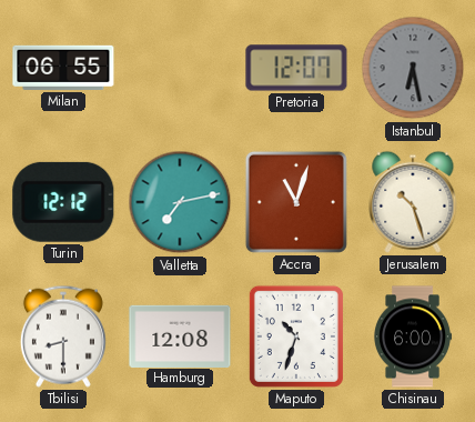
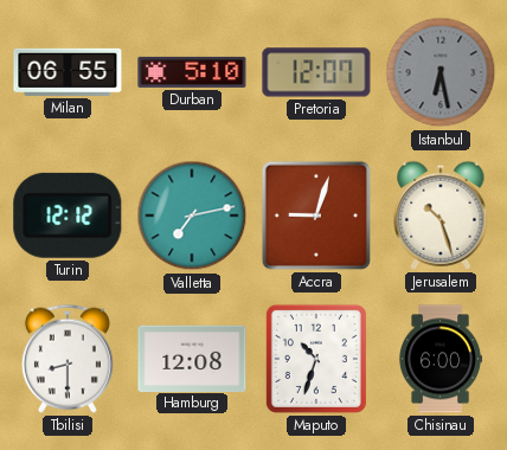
Durban: none -> 5:10
Accra: 11:03 -> 9:03
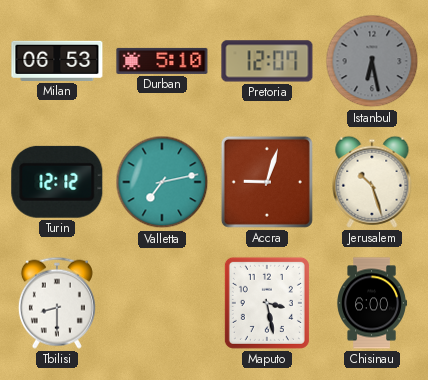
Milan: 06:55 -> 06:53
Hamburg: 12:08 -> none
Maputo: 10:33 -> 3:28
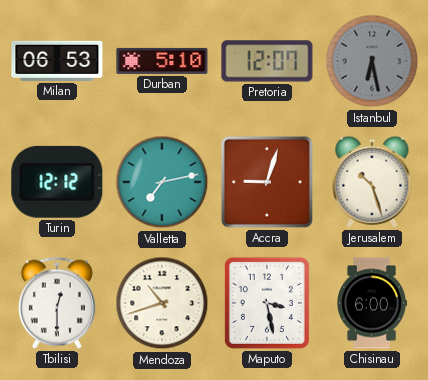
Tbilisi: 8:30 -> 12:30
Mendoza: none -> 10:42
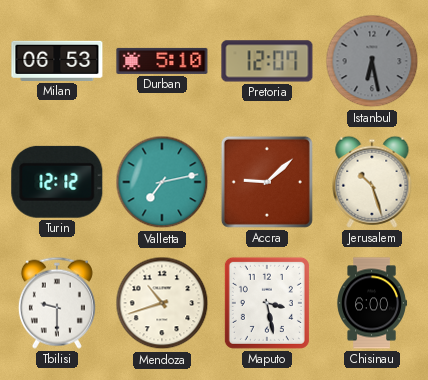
Accra: 9:03 -> 9:08
Tbilisi: 12:30 -> 9:30
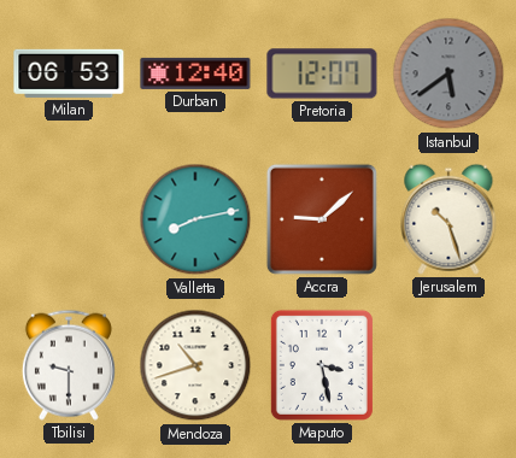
Durban: 5:10 -> 12:40
Istanbul: 6:28 -> 5:39
Turin: 12:12 -> none
Valletta: 7:13 -> 8:13
Chisinau: 6:00 -> none
